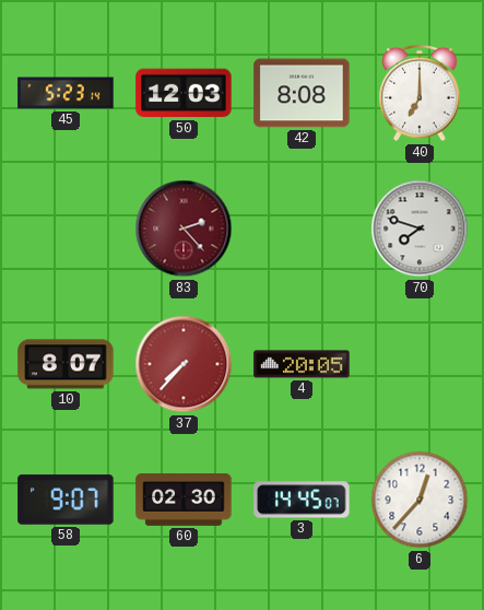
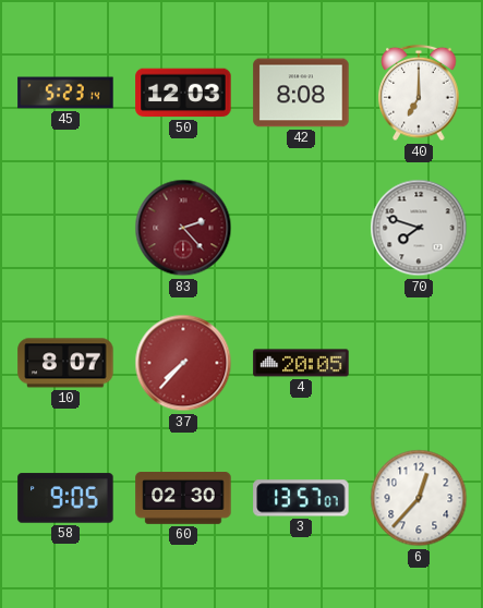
58: 9:07 -> 9:05
3: 14:45 -> 13:57
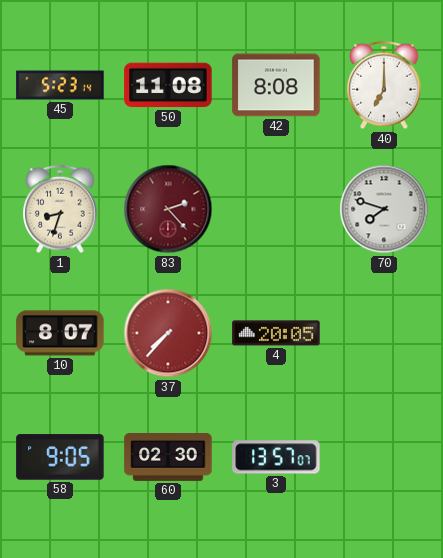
50: 12:03 -> 11:08
1: none -> 8:33
6: 12:37 -> none
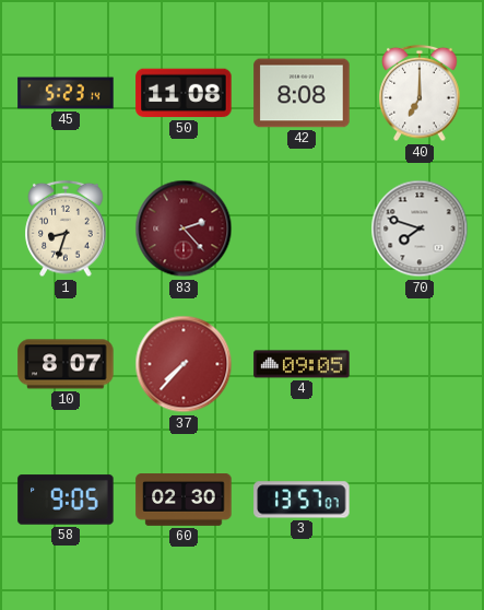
4: 20:05 -> 09:05
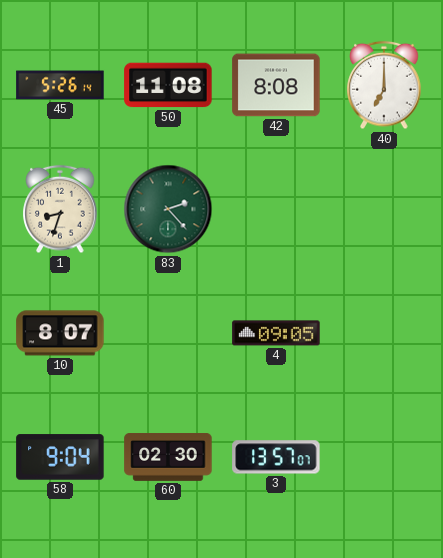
45: 5:23 -> 5:26
83 dial: burgundy -> green
70: 7:48 -> none
37: 7:37 -> none
58: 9:05 -> 9:04
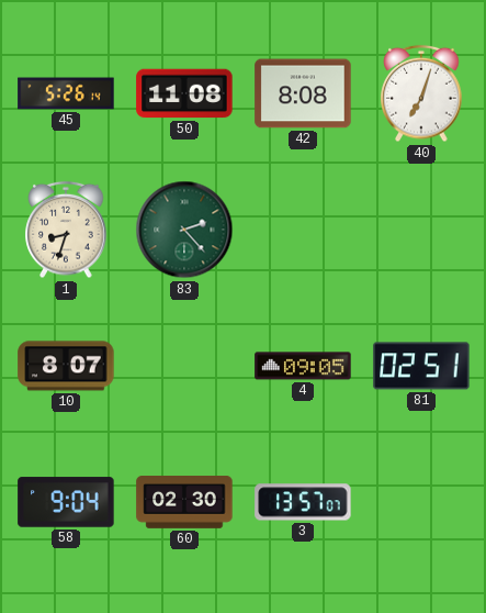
40: 7:00 -> 7:03
81: none -> 02:51
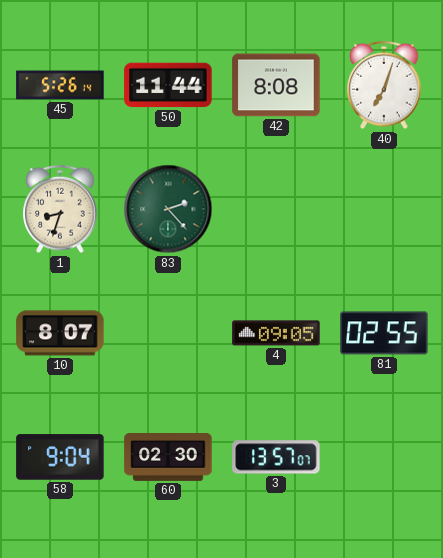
50: 11:08 -> 11:44
81: 02:51 -> 02:55
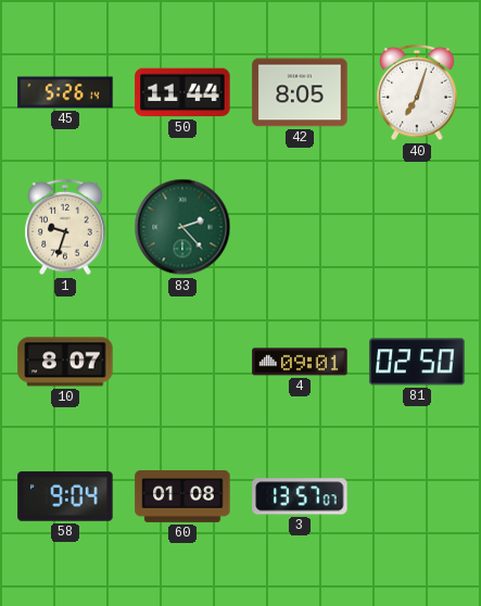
42: 8:08 -> 8:05
1: 8:33 -> 9:33
4: 09:05 -> 09:01
81: 02:55 -> 02:50
60: 02:30 -> 01:08
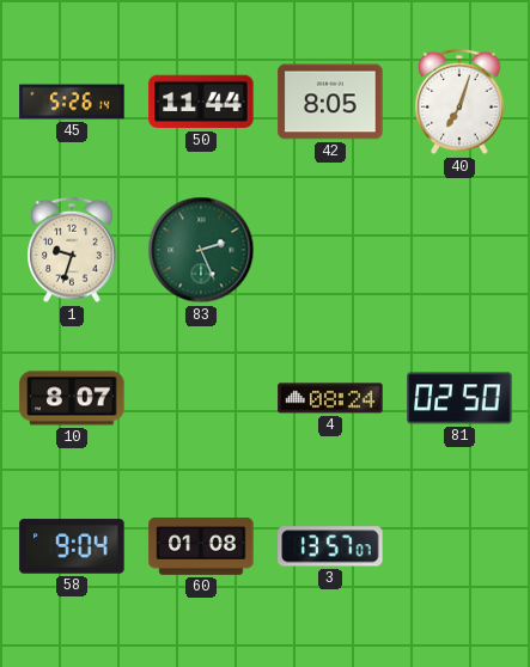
83: 2:23 -> 2:26
4: 09:01 -> 08:24
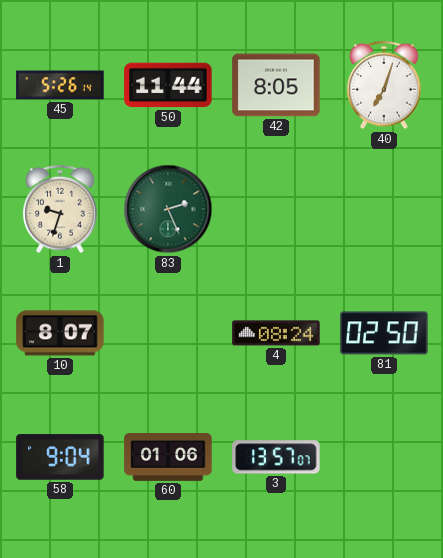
60: 01:08 -> 01:06
